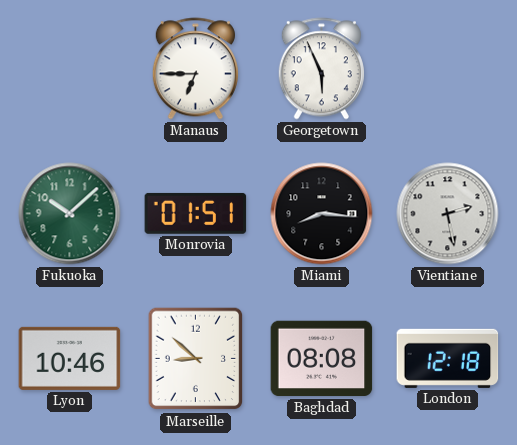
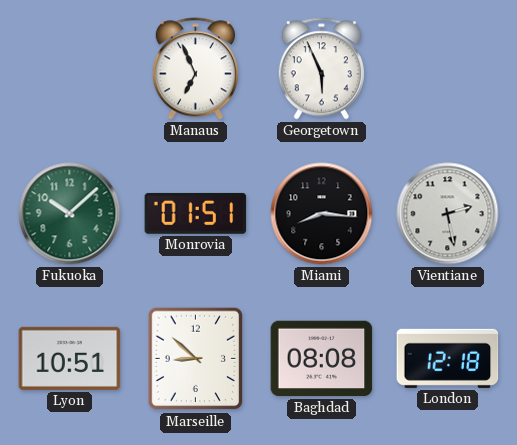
Manaus: 6:45 -> 6:56
Lyon: 10:46 -> 10:51
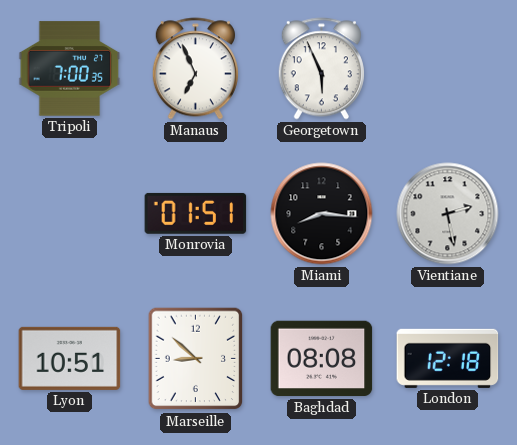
Tripoli: none -> 7:00
Fukuoka: 10:08 -> none
